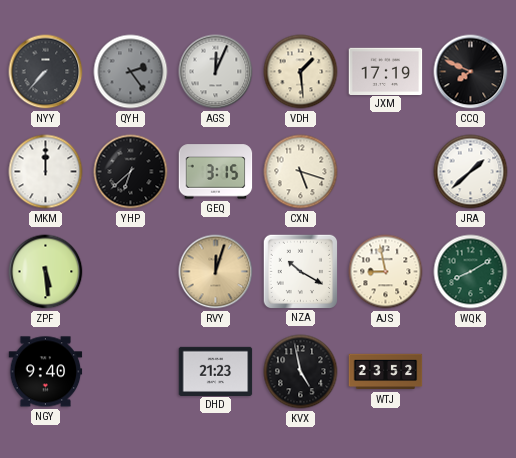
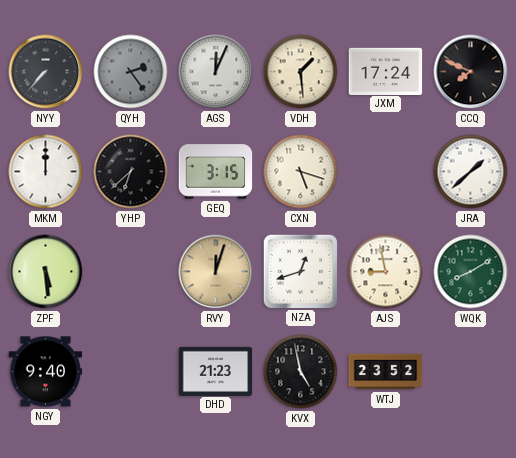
JXM: 17:19 -> 17:24
NZA: 10:20 -> 12:42
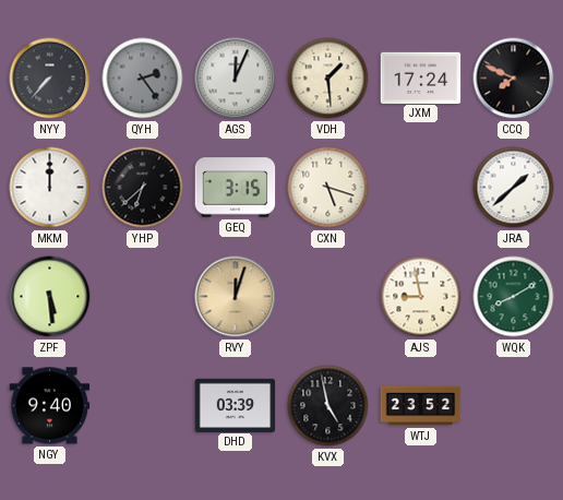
NZA: 12:42 -> none
DHD: 21:23 -> 03:39
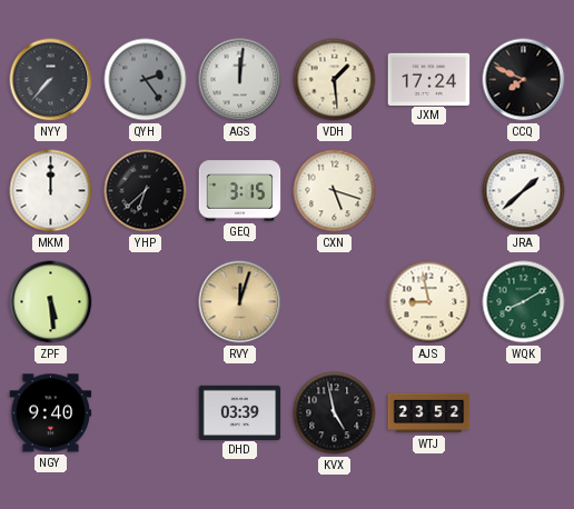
AGS: 12:04 -> 12:01
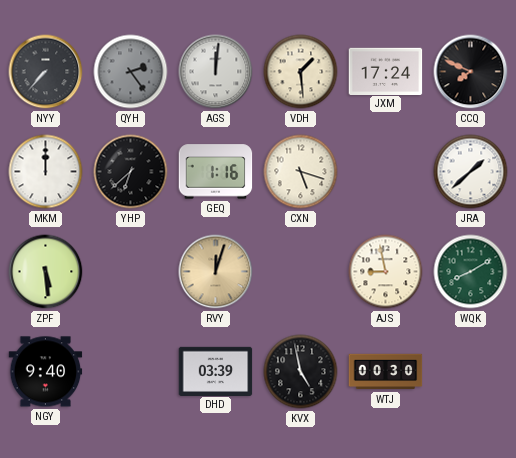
GEQ: 3:15 -> 1:16
WTJ: 23:52 -> 00:30
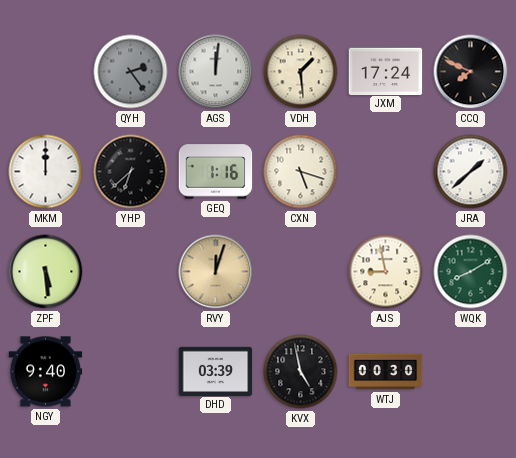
NYY: 7:37 -> none
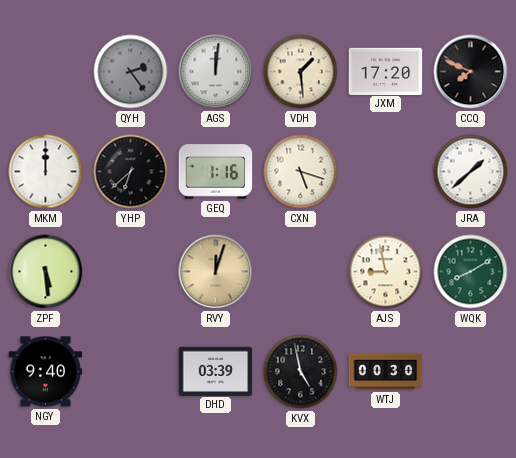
JXM: 17:24 -> 17:20
